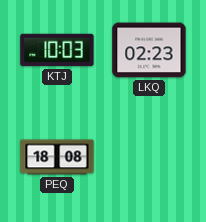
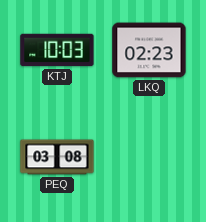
PEQ: 18:08 -> 03:08
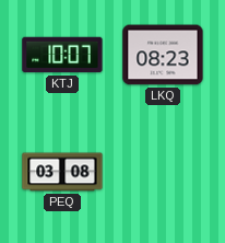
KTJ: 10:03 -> 10:07
LKQ: 02:23 -> 08:23
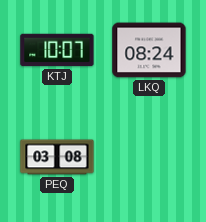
LKQ: 08:23 -> 08:24
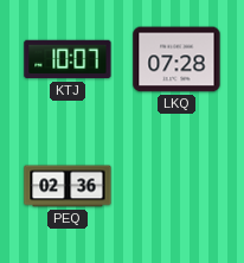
LKQ: 08:24 -> 07:28
PEQ: 03:08 -> 02:36
